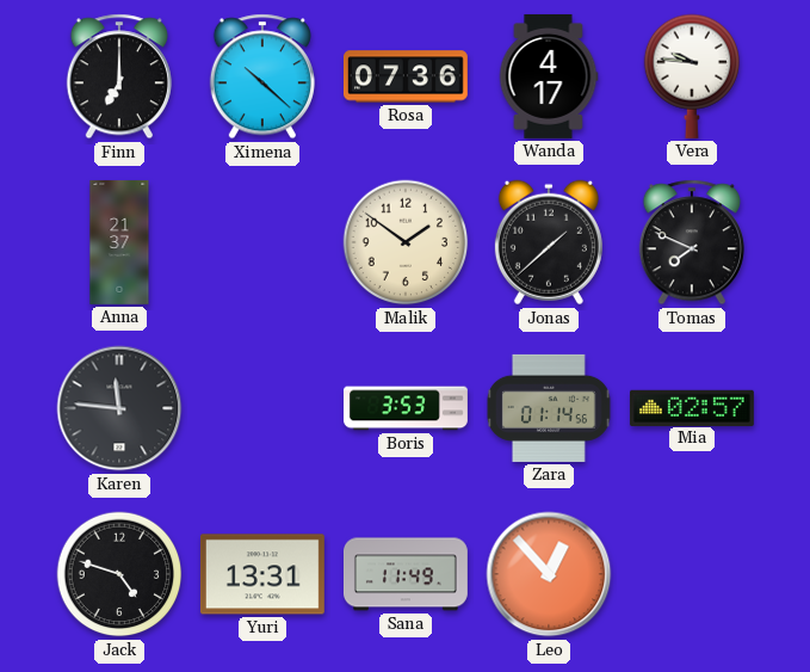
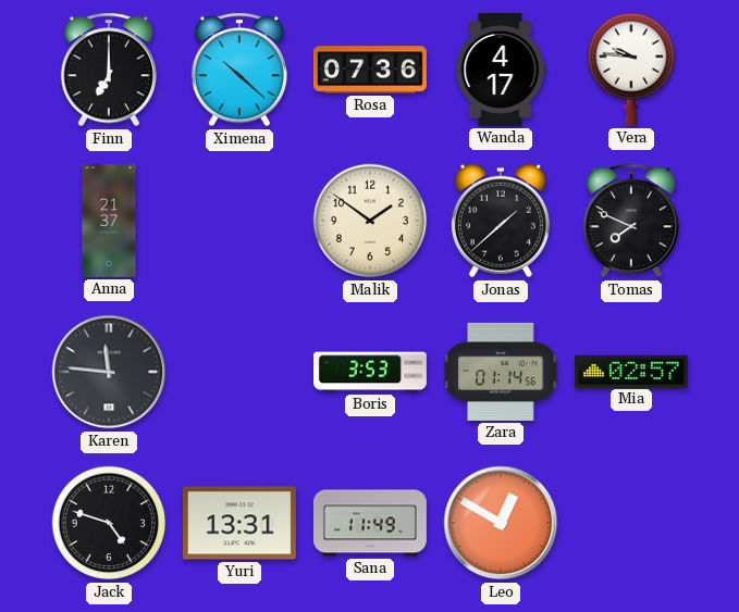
Leo: 12:53 -> 12:50
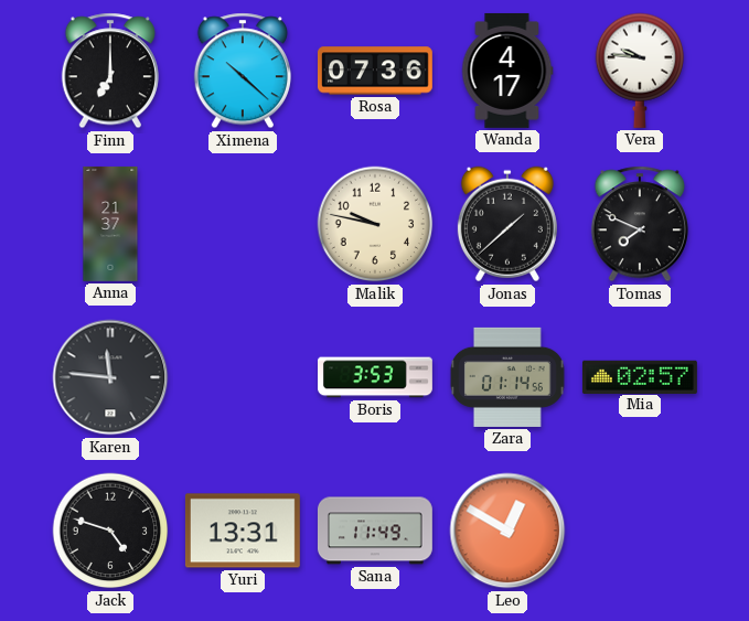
Malik: 1:51 -> 9:47
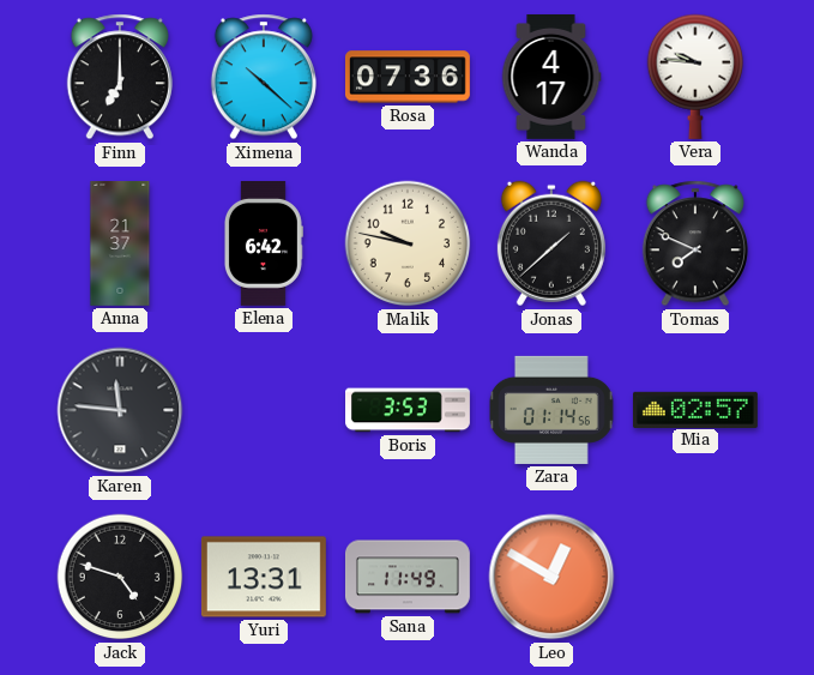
Elena: none -> 6:42
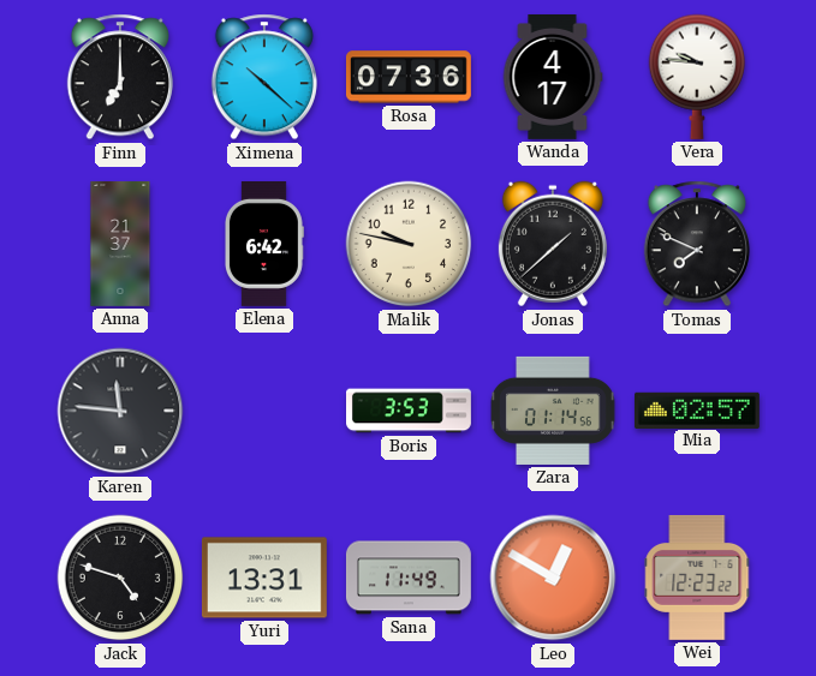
Wei: none -> 12:23
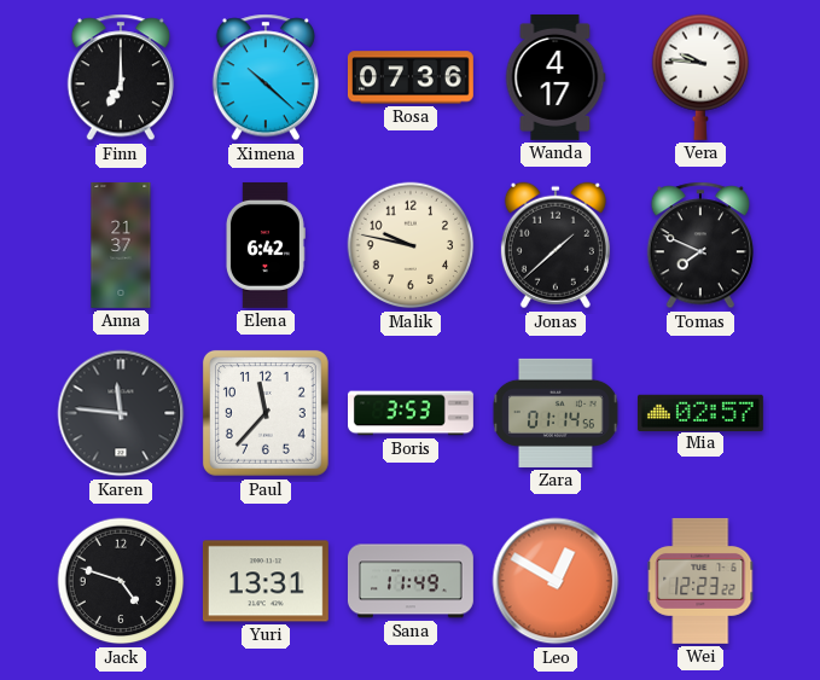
Paul: none -> 11:37
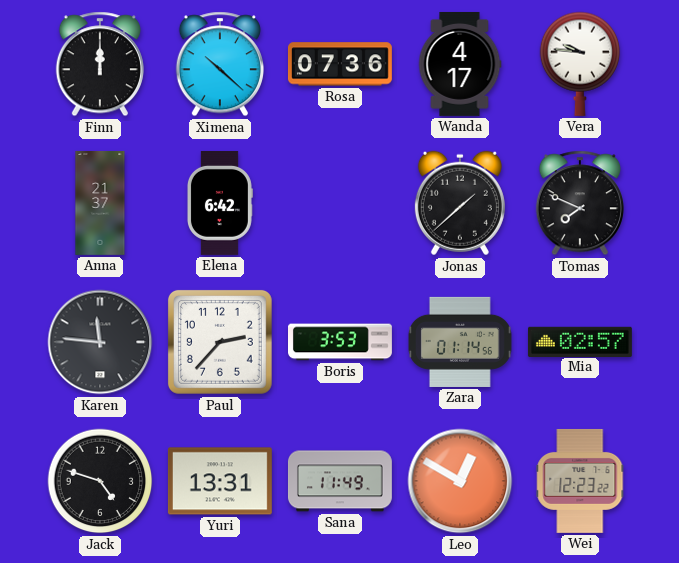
Finn: 7:00 -> 12:00
Malik: 9:47 -> none
Paul: 11:37 -> 2:37
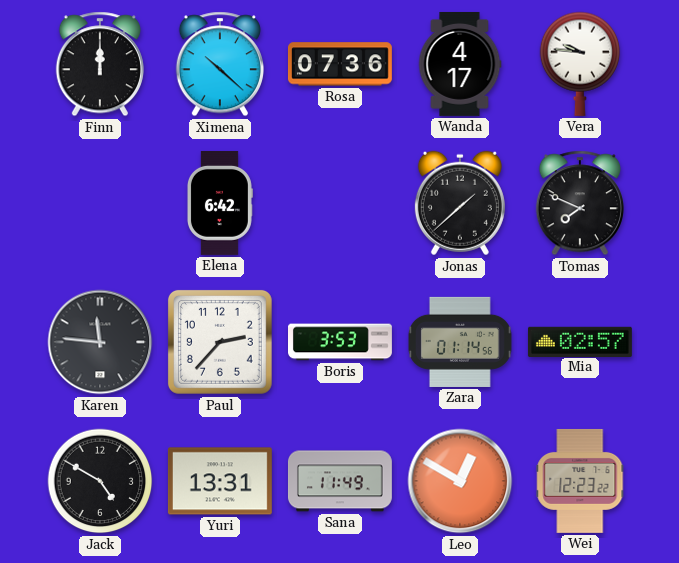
Anna: 21:37 -> none
Jack: 4:48 -> 4:50
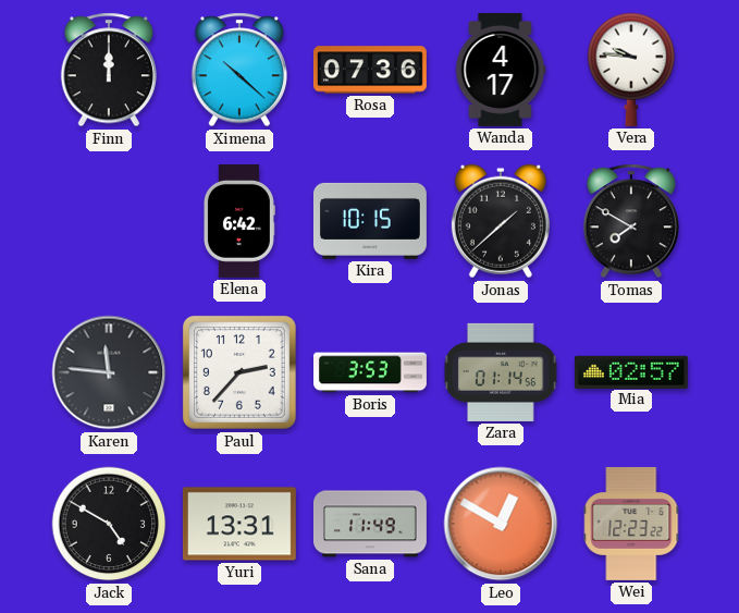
Kira: none -> 10:15
Tomas: 7:49 -> 7:50
